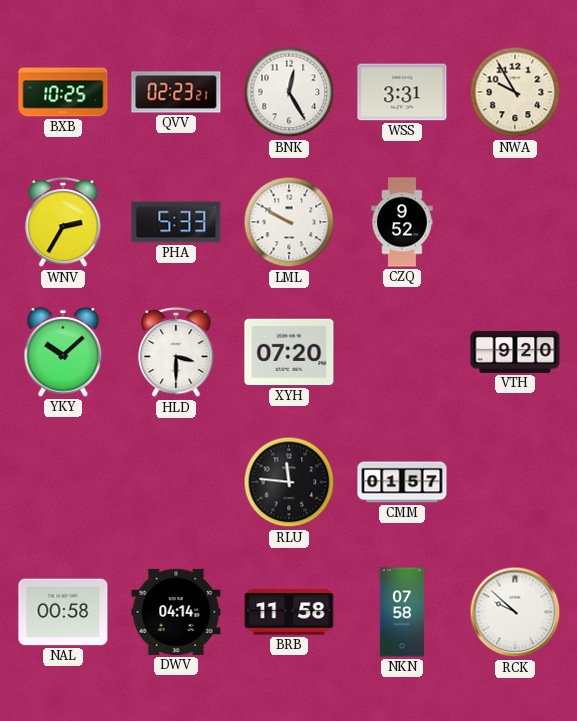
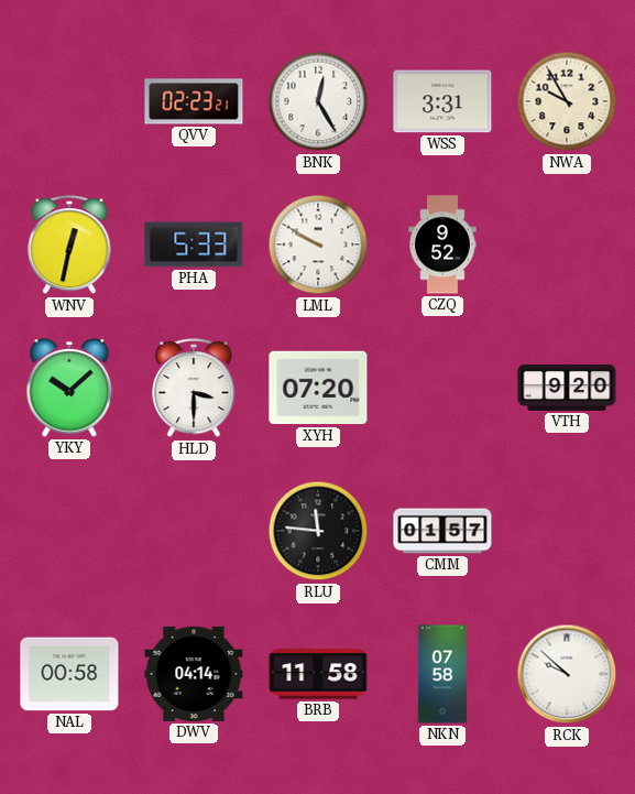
BXB: 10:25 -> none
WNV: 2:35 -> 12:32
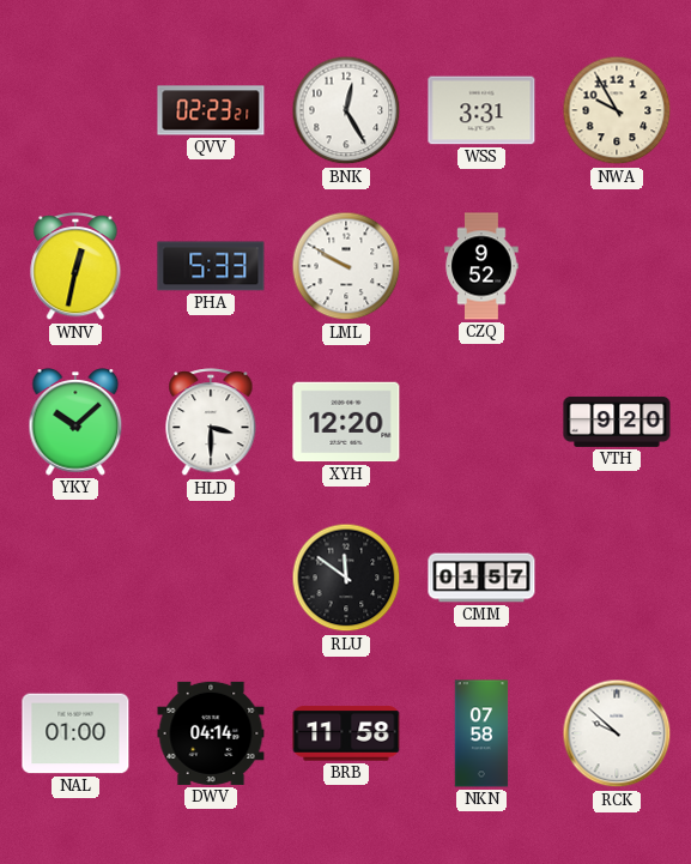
XYH: 07:20 -> 12:20
RLU: 11:46 -> 11:51
NAL: 00:58 -> 01:00
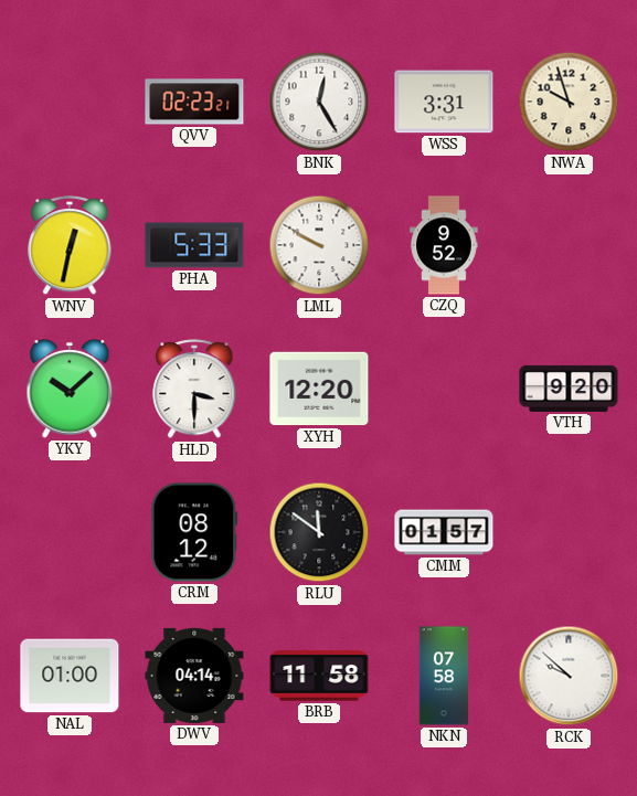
NWA: 9:55 -> 9:57
CRM: none -> 08:12
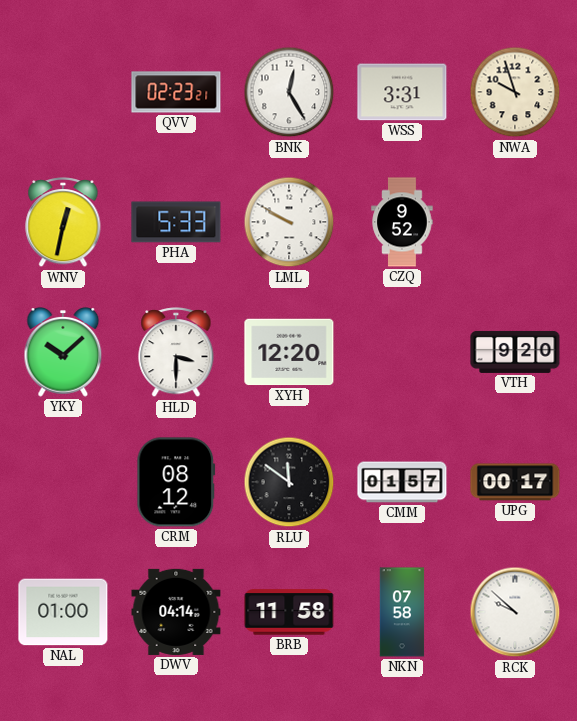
UPG: none -> 00:17
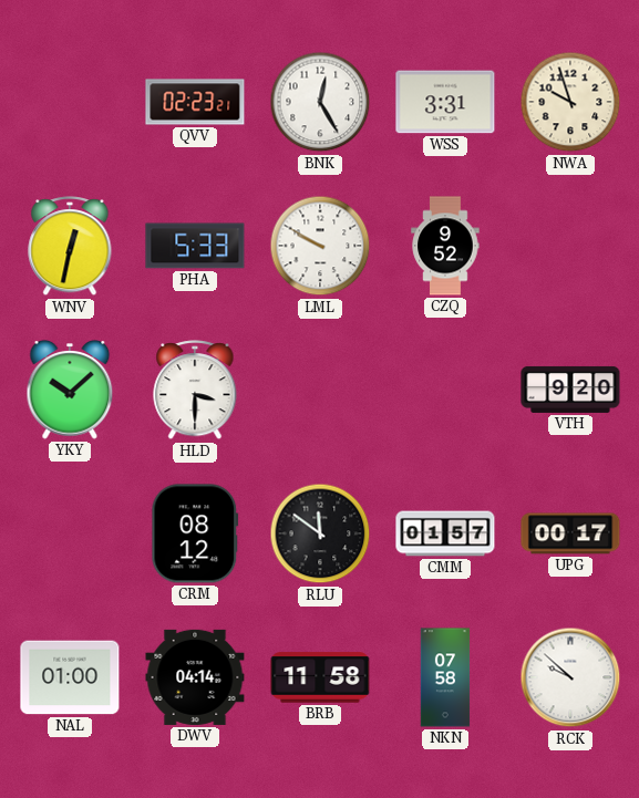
XYH: 12:20 -> none
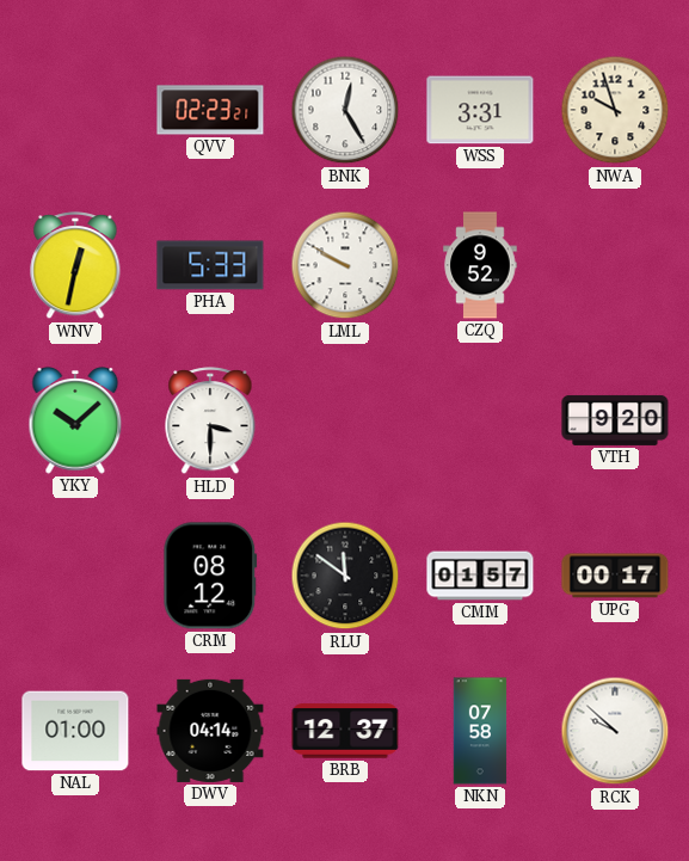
BRB: 11:58 -> 12:37
